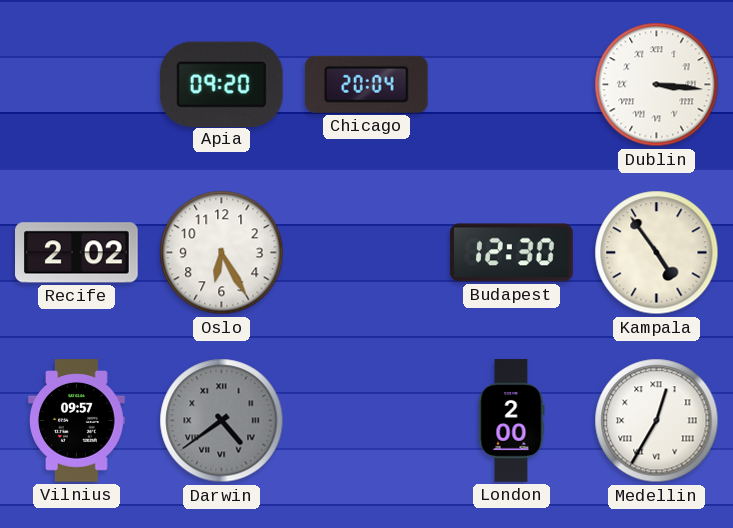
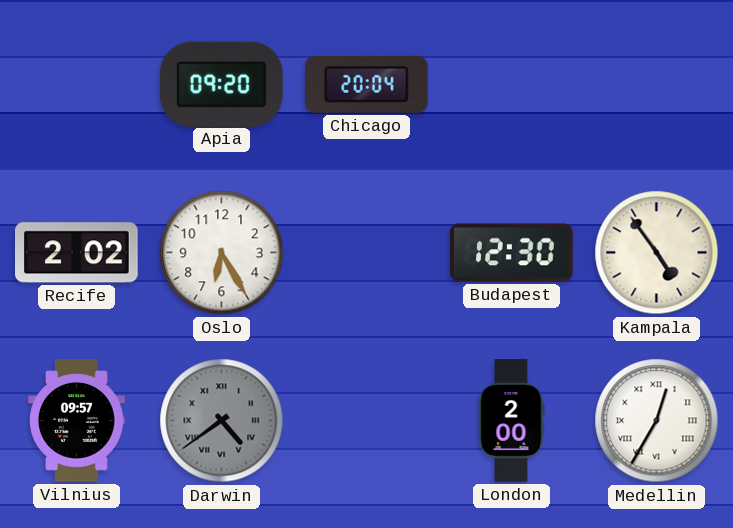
Dublin: 3:16 -> none
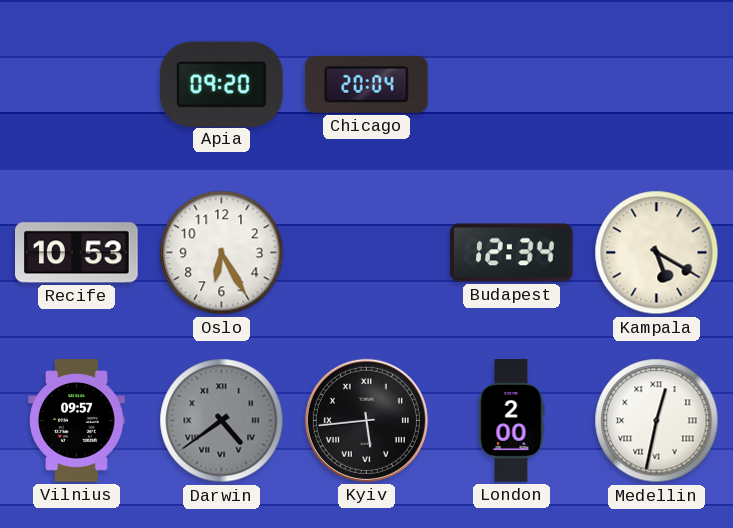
Recife: 2:02 -> 10:53
Budapest: 12:30 -> 12:34
Kampala: 4:54 -> 5:20
Kyiv: none -> 5:44
Medellin: 12:35 -> 12:32
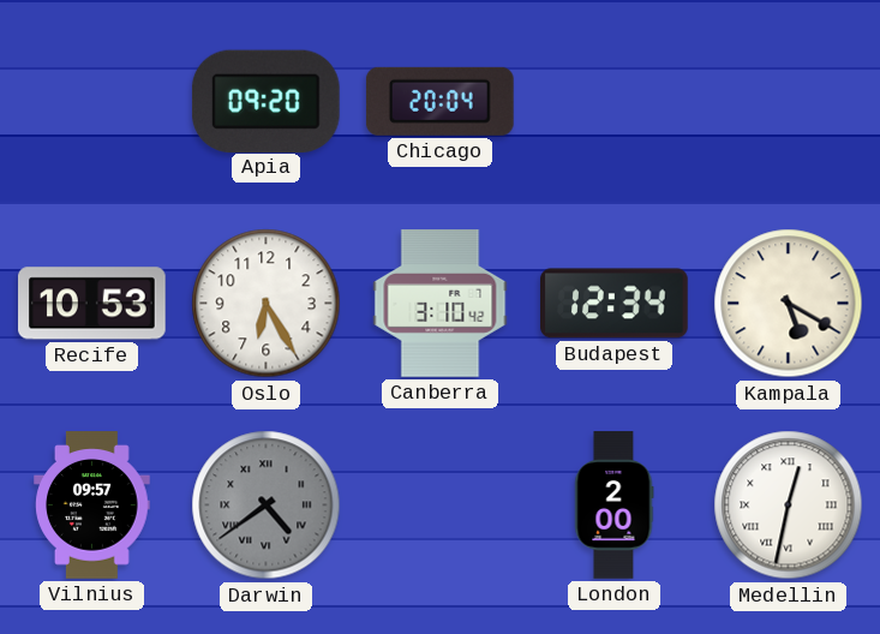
Canberra: none -> 3:10
Kyiv: 5:44 -> none
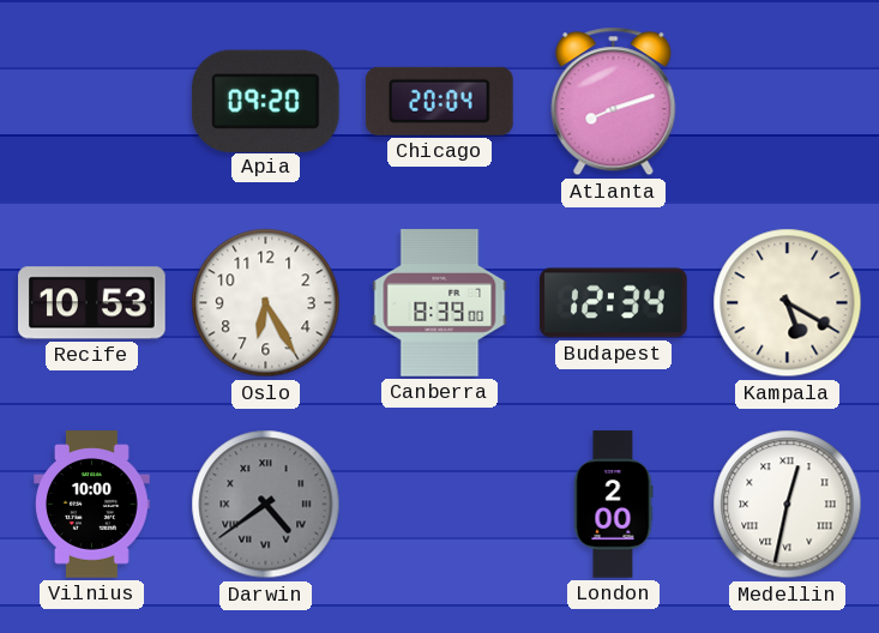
Atlanta: none -> 8:12
Canberra: 3:10 -> 8:39
Vilnius: 09:57 -> 10:00
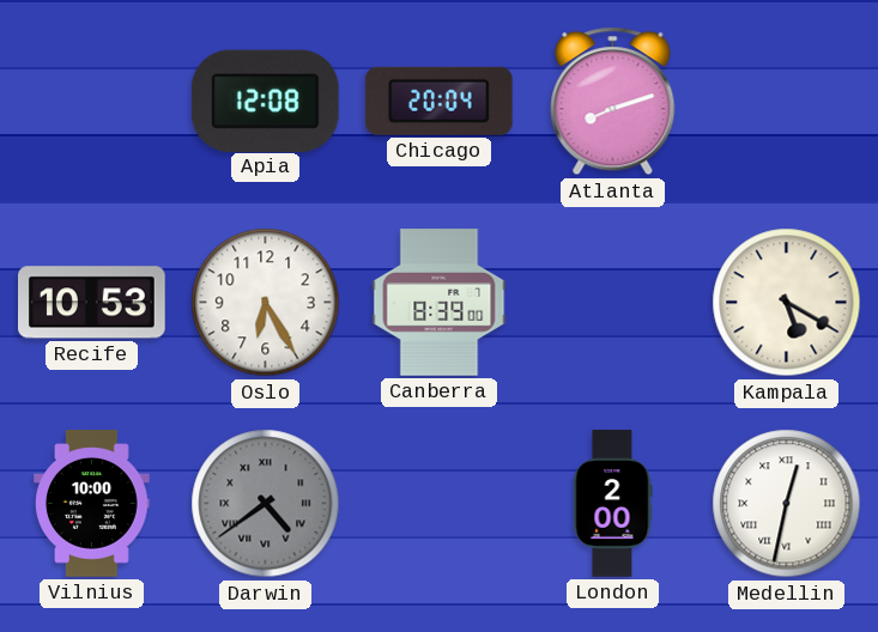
Apia: 09:20 -> 12:08
Budapest: 12:34 -> none
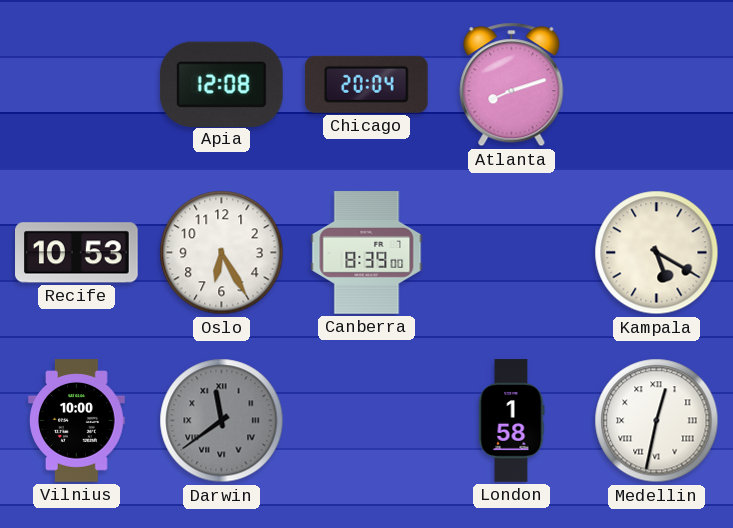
Darwin: 4:39 -> 11:39
London: 2:00 -> 1:58
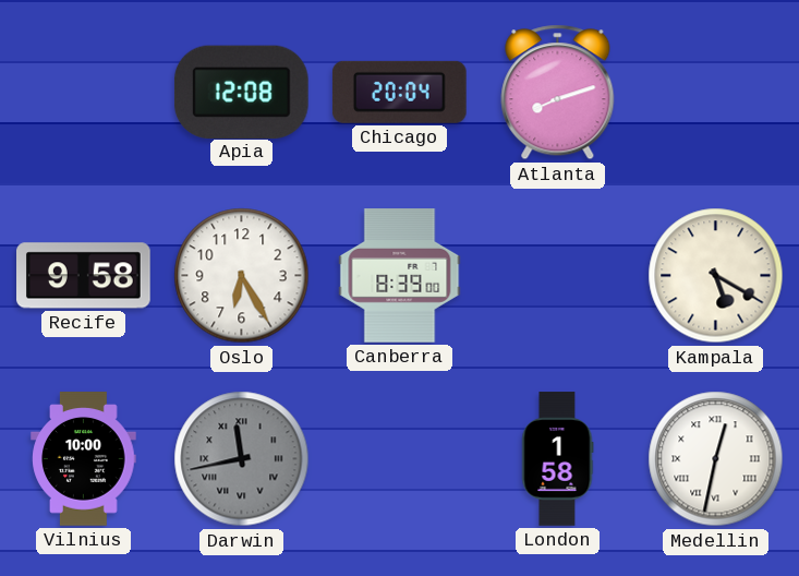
Recife: 10:53 -> 9:58
Darwin: 11:39 -> 11:43
